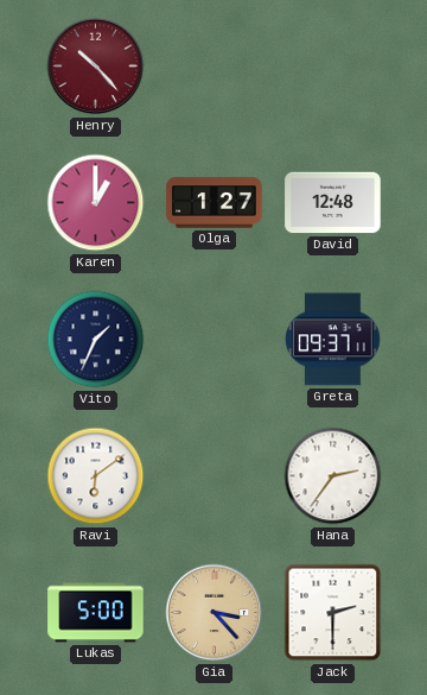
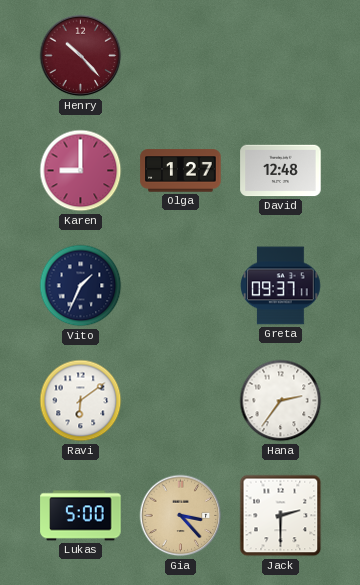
Karen: 1:00 -> 9:00
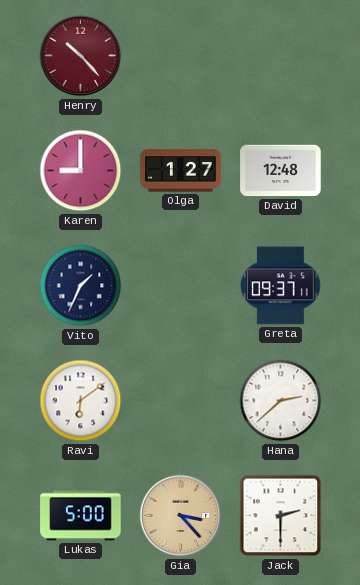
Hana: 2:36 -> 2:38
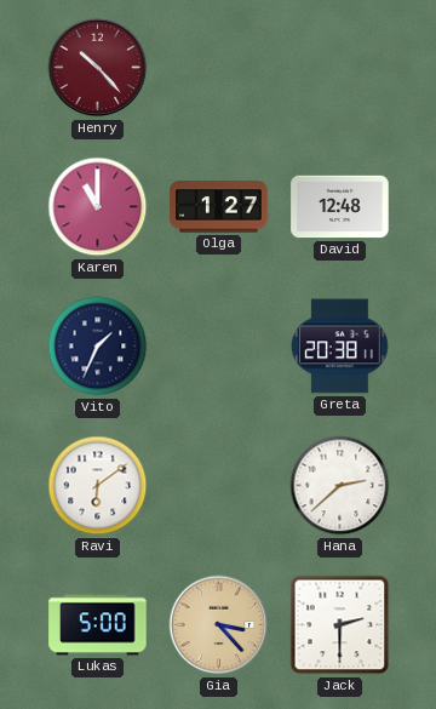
Karen: 9:00 -> 11:00
Greta: 09:37 -> 20:38
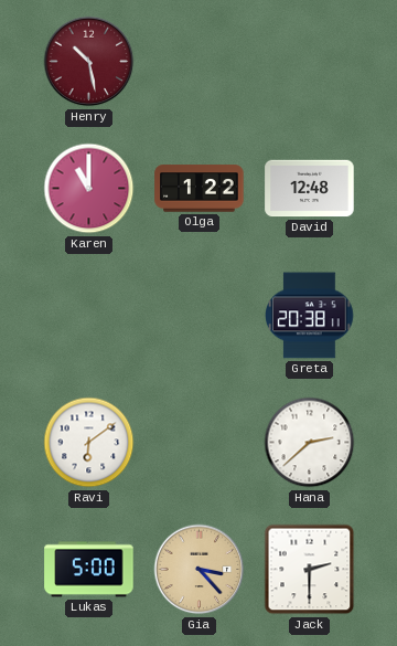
Henry: 10:23 -> 10:28
Olga: 1:27 -> 1:22
Vito: 1:34 -> none
